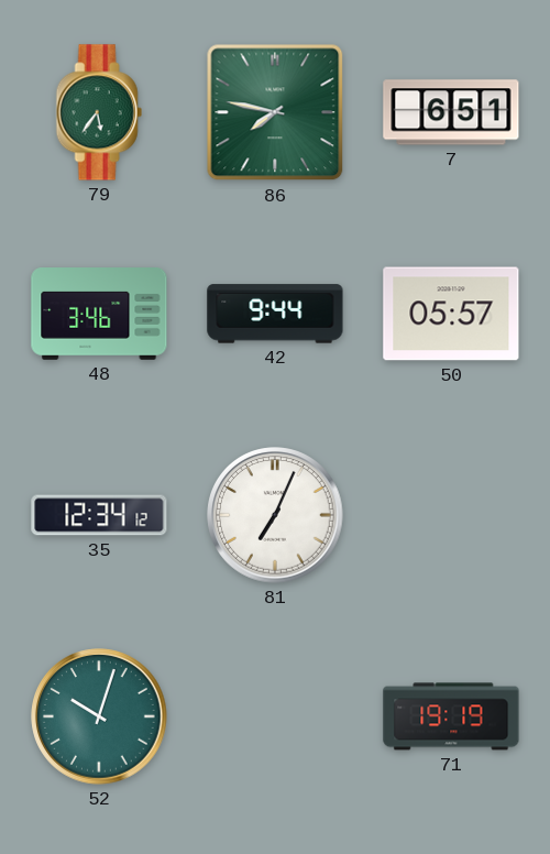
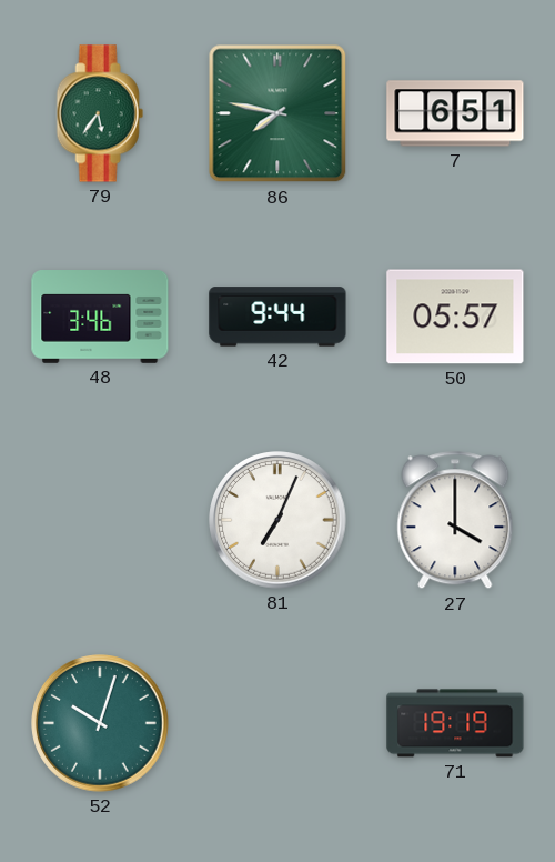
35: 12:34 -> none
27: none -> 4:00
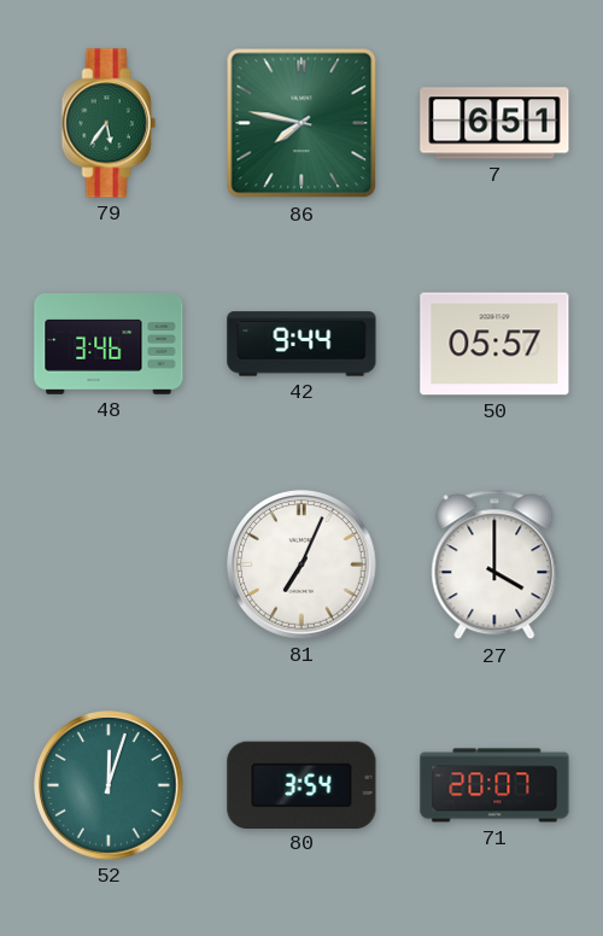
52: 10:03 -> 12:03
80: none -> 3:54
71: 19:19 -> 20:07
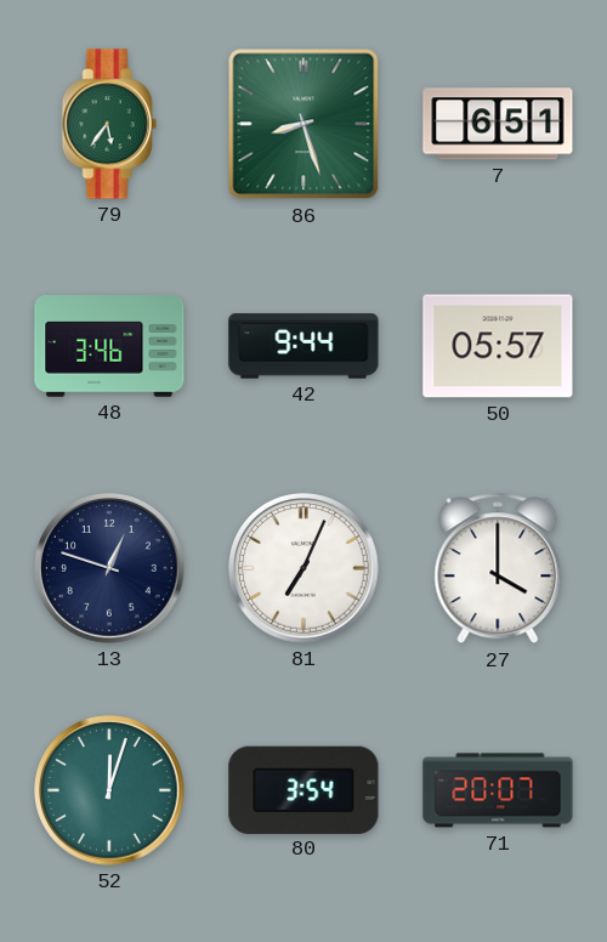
86: 7:47 -> 8:27
13: none -> 12:48
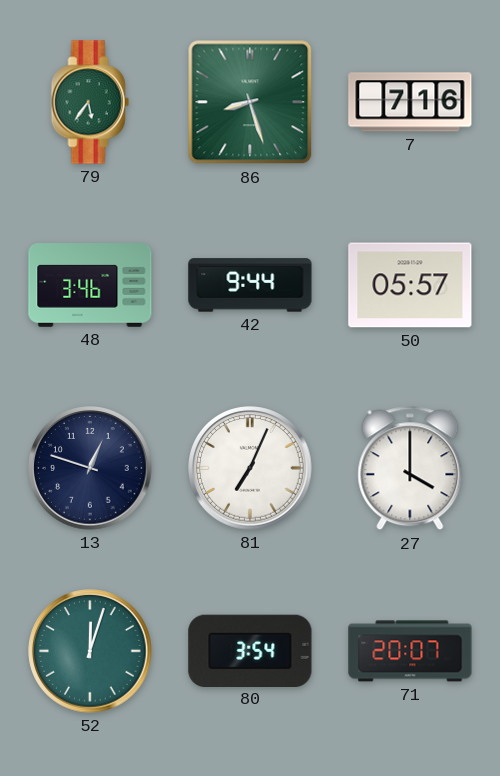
7: 6:51 -> 7:16
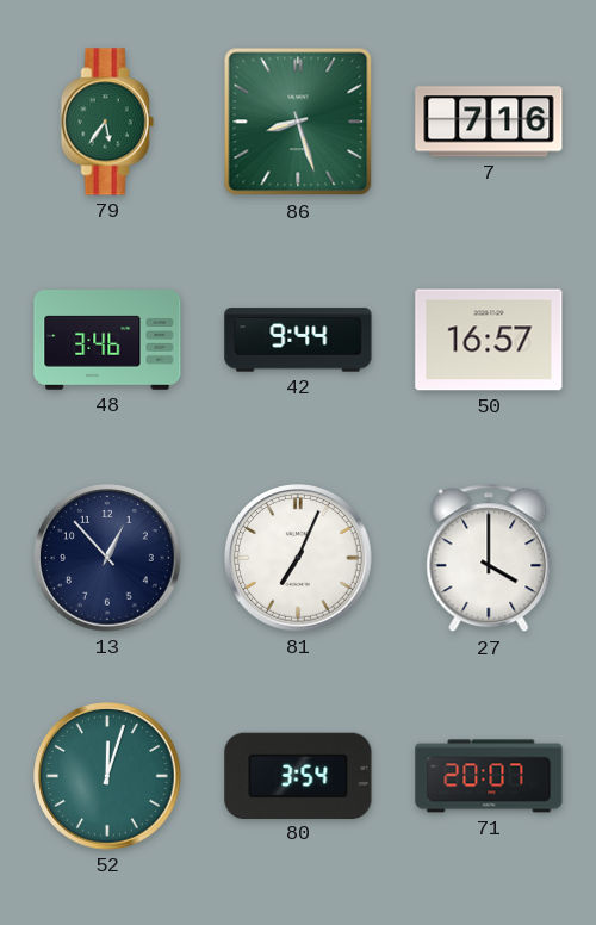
50: 05:57 -> 16:57
13: 12:48 -> 12:53
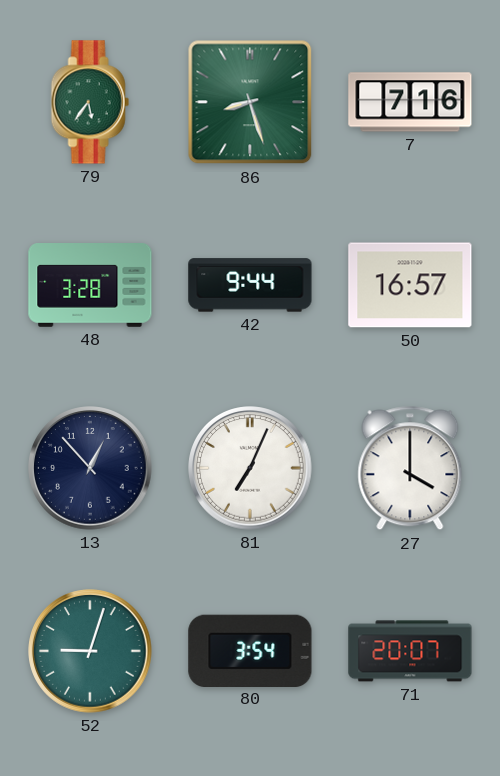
48: 3:46 -> 3:28
52: 12:03 -> 9:03
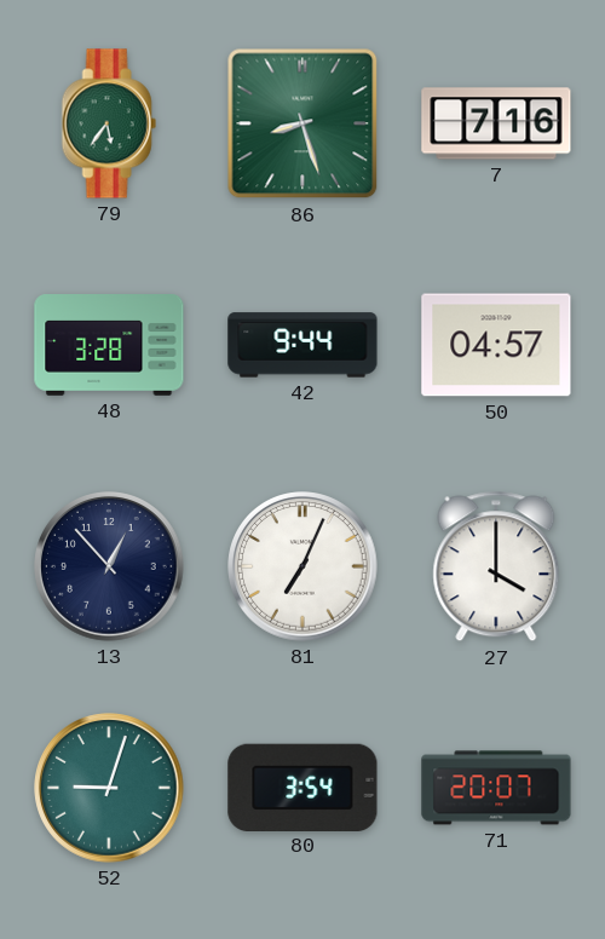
50: 16:57 -> 04:57
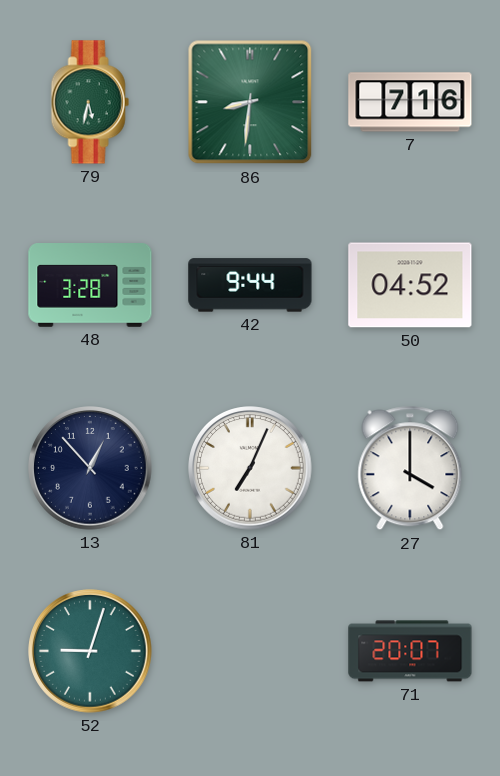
79: 5:36 -> 5:32
86: 8:27 -> 8:31
50: 04:57 -> 04:52
80: 3:54 -> none
